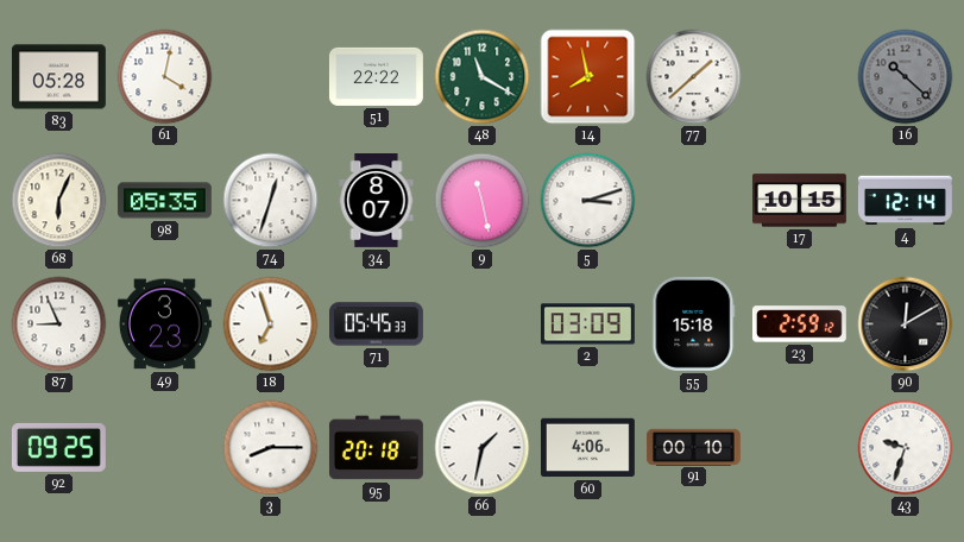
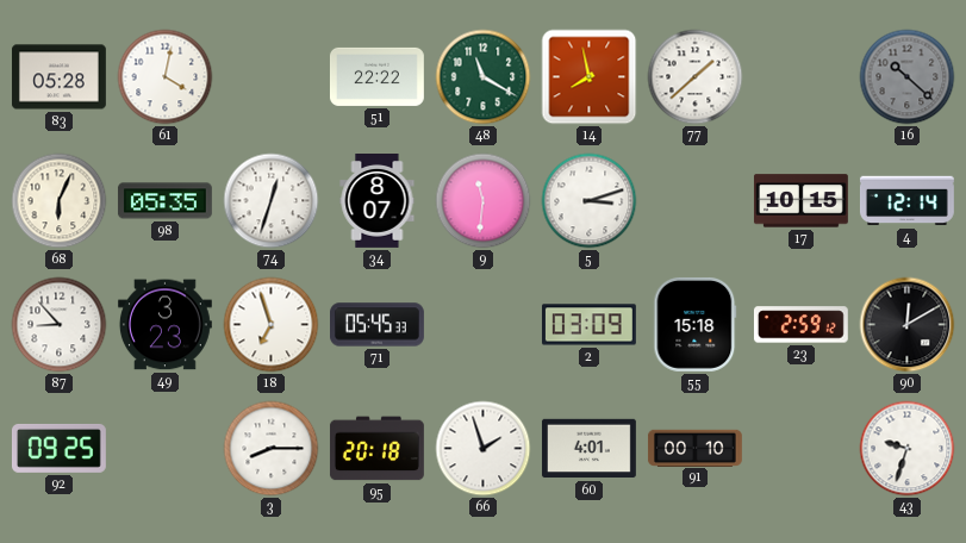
9: 11:28 -> 11:31
87: 8:56 -> 8:53
66: 1:32 -> 1:57
60: 4:06 -> 4:01
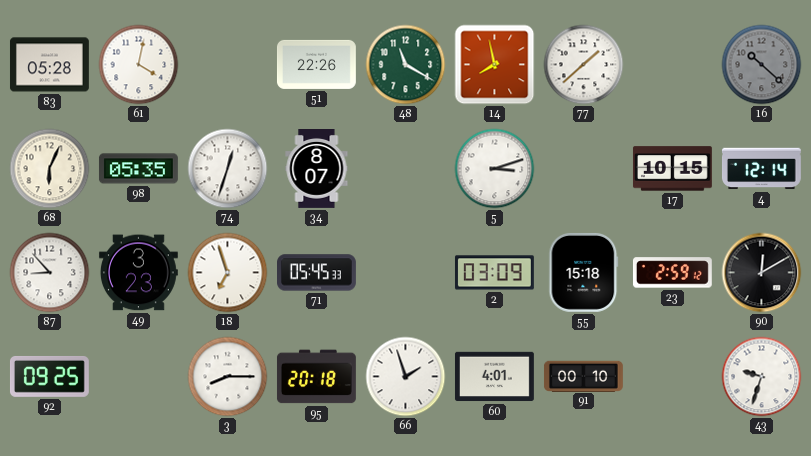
51: 22:22 -> 22:26
9: 11:31 -> none
